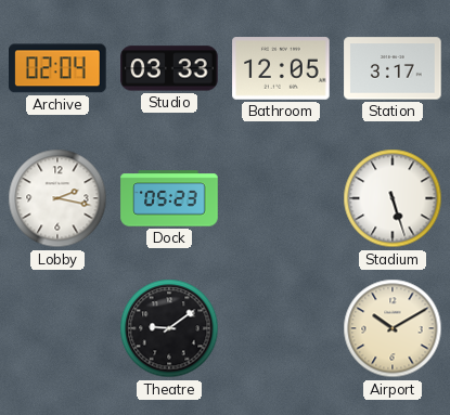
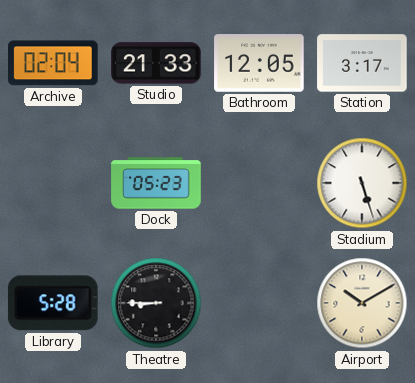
Studio: 03:33 -> 21:33
Lobby: 2:17 -> none
Library: none -> 5:28
Theatre: 9:09 -> 8:45
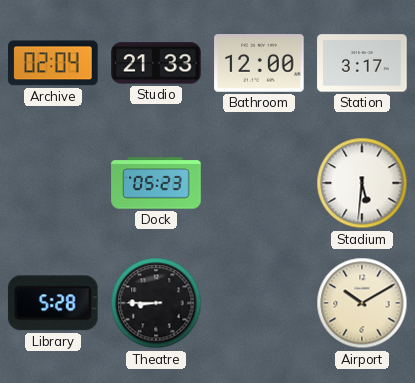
Bathroom: 12:05 -> 12:00
Stadium: 5:27 -> 5:31
